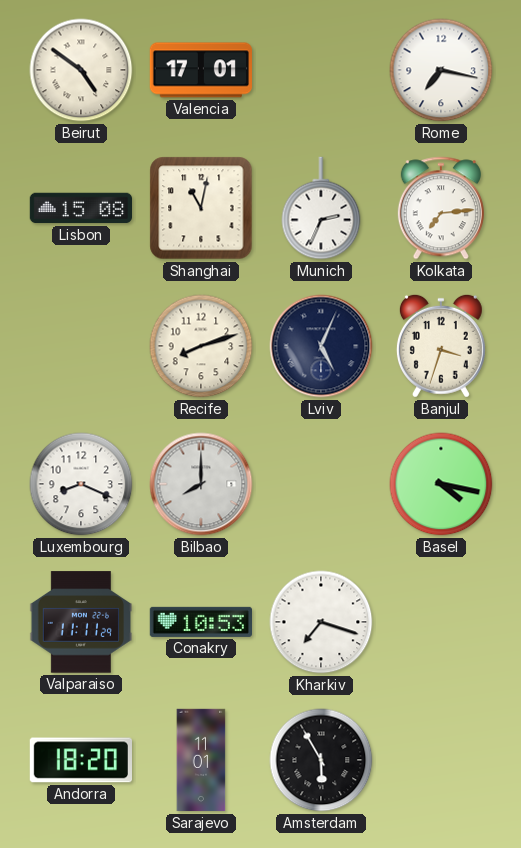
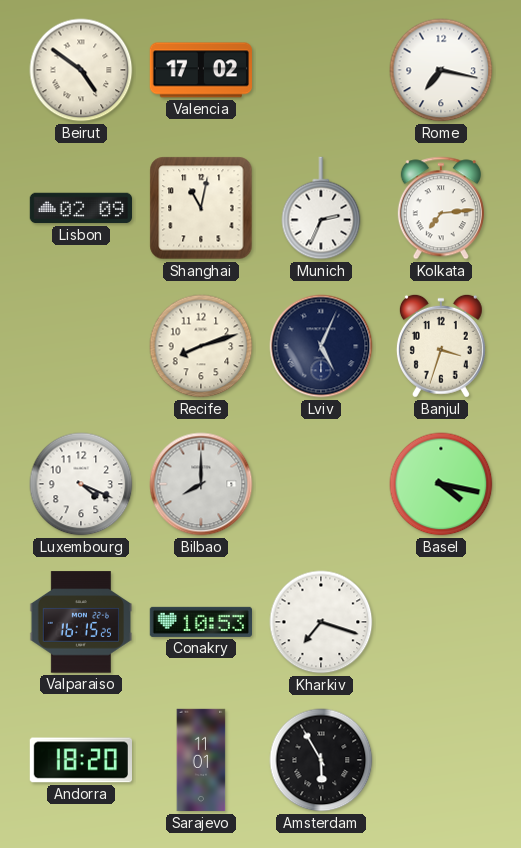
Valencia: 17:01 -> 17:02
Lisbon: 15:08 -> 02:09
Luxembourg: 8:19 -> 4:19
Valparaiso: 11:11 -> 16:15
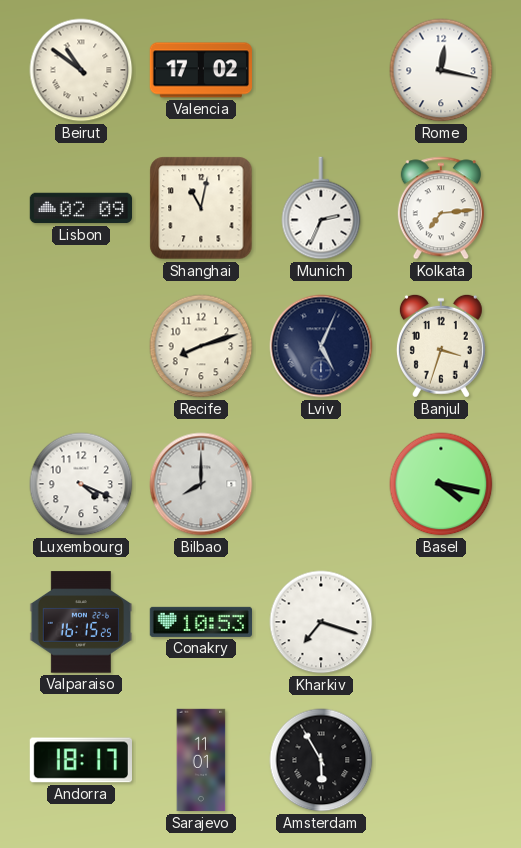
Beirut: 4:51 -> 10:51
Rome: 7:17 -> 12:17
Andorra: 18:20 -> 18:17
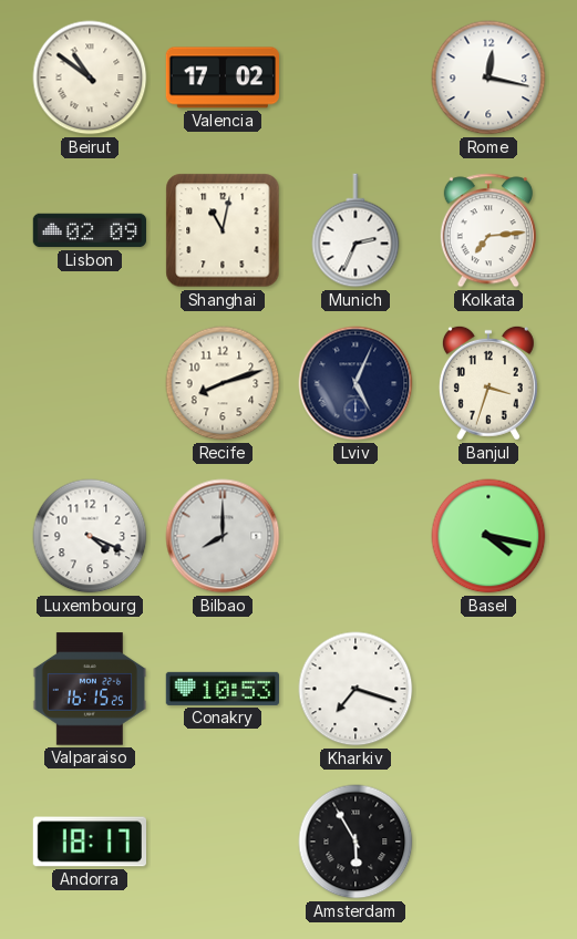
Sarajevo: 11:01 -> none
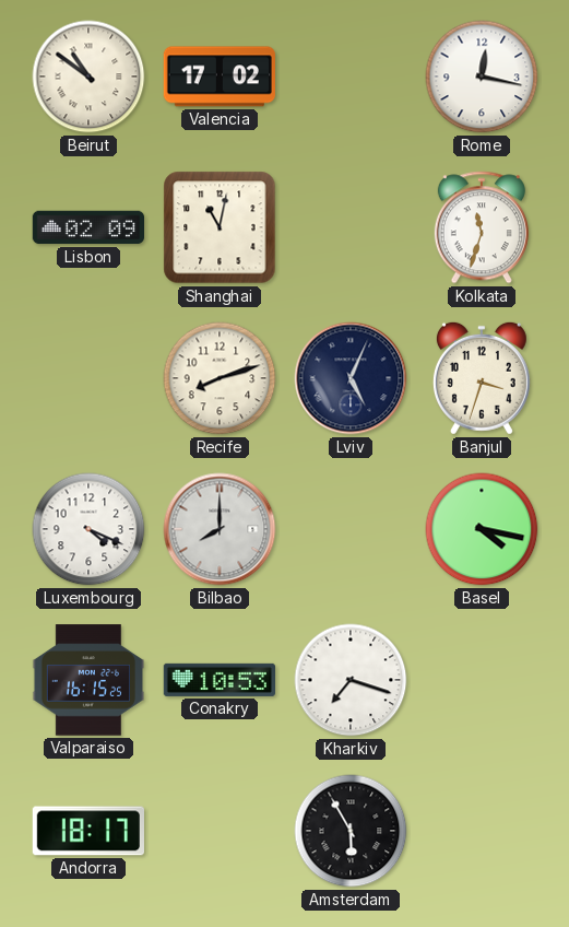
Munich: 2:34 -> none
Kolkata: 7:14 -> 11:33
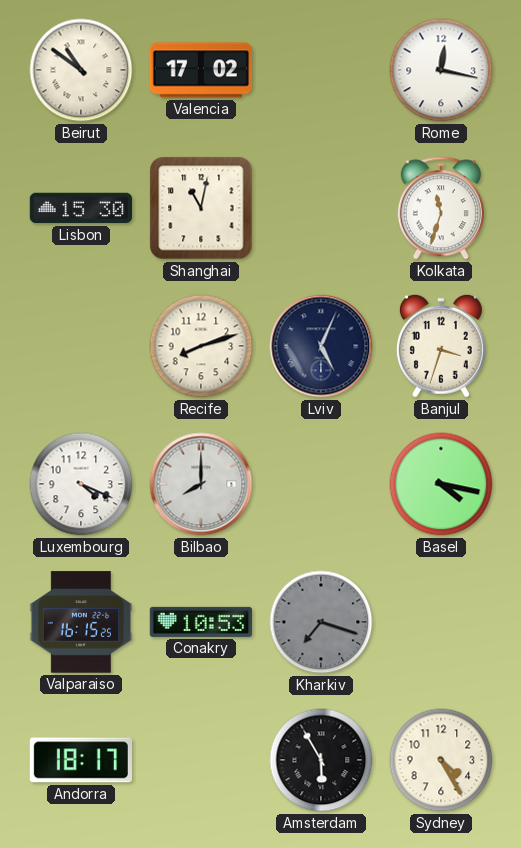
Lisbon: 02:09 -> 15:30
Kharkiv dial: white -> grey
Sydney: none -> 4:25
